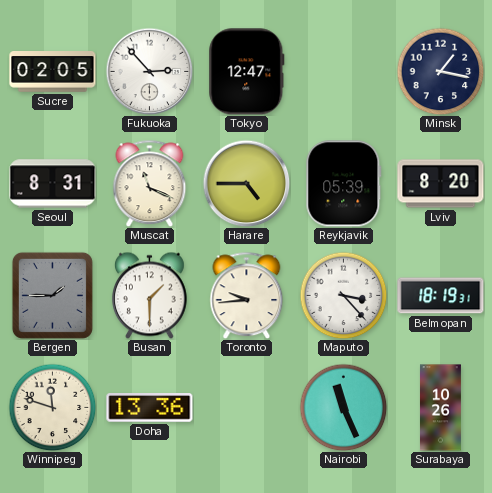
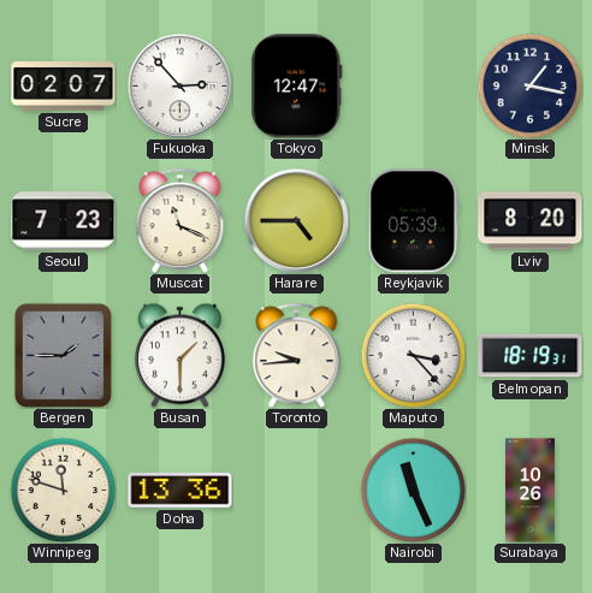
Sucre: 02:05 -> 02:07
Seoul: 8:31 -> 7:23
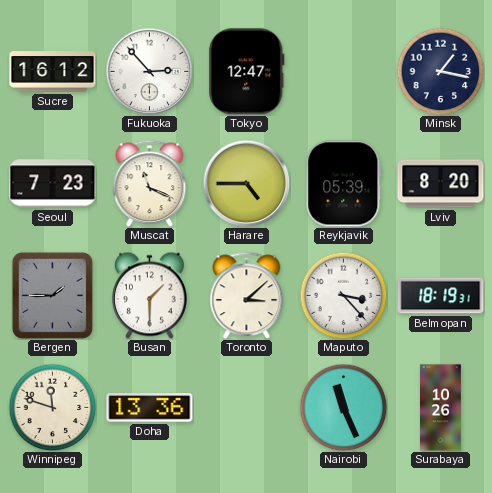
Sucre: 02:07 -> 16:12
Toronto: 9:44 -> 3:08
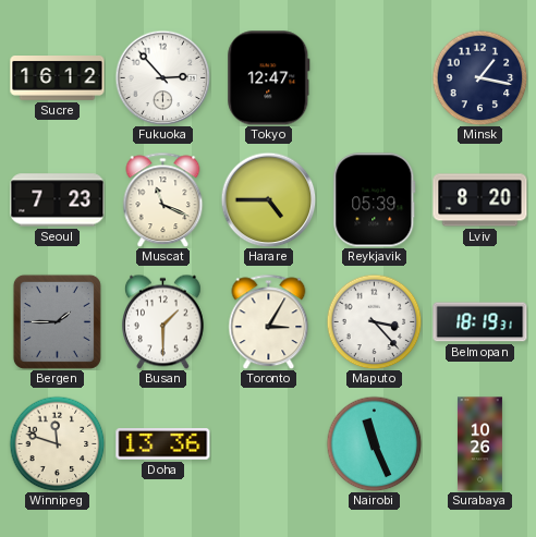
Toronto: 3:08 -> 3:05
